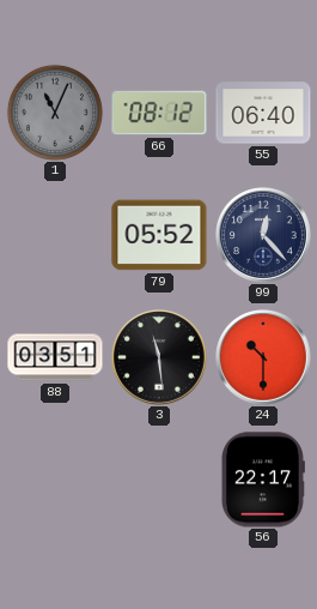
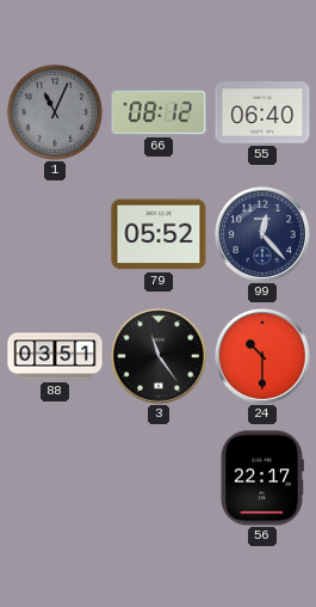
3: 11:29 -> 11:24
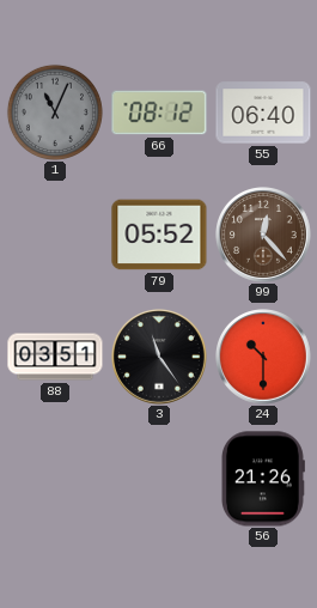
99 dial: navy -> brown
56: 22:17 -> 21:26
